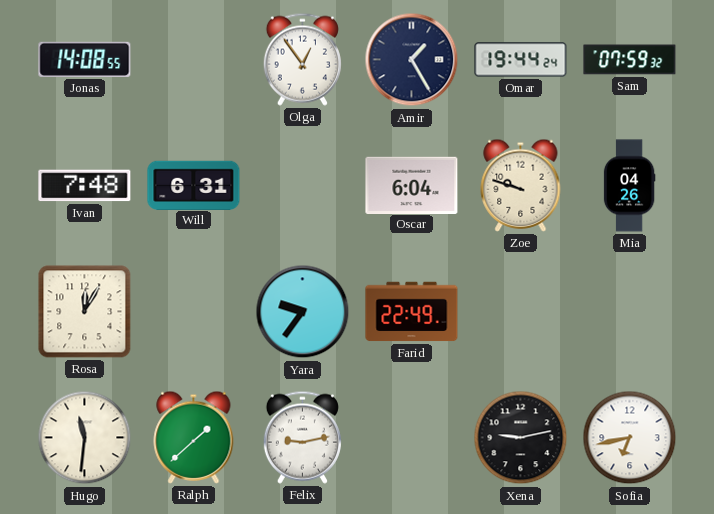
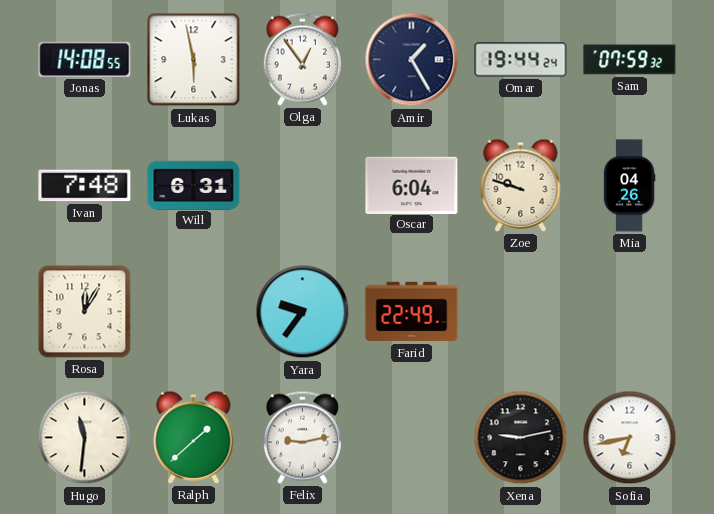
Lukas: none -> 5:58
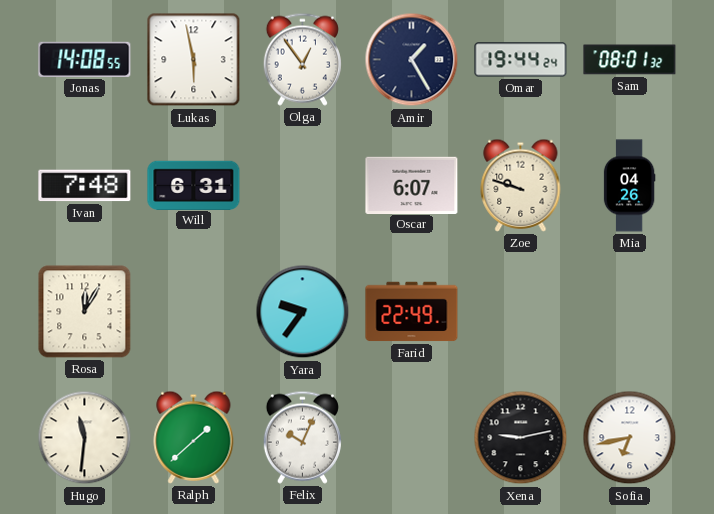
Sam: 07:59 -> 08:01
Oscar: 6:04 -> 6:07
Felix: 9:13 -> 10:04
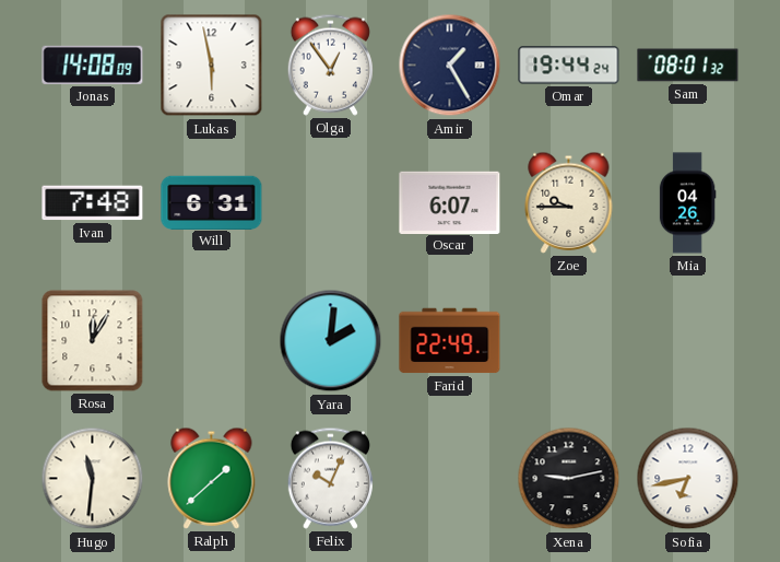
Jonas: 14:08:55 -> 14:08:09
Zoe: 9:48 -> 9:45
Yara: 9:36 -> 2:01
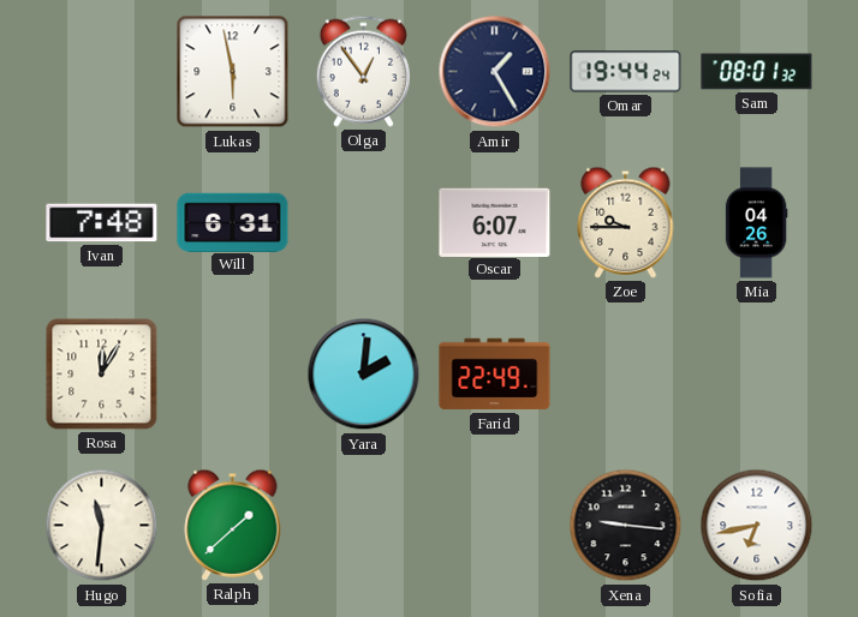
Jonas: 14:08 -> none
Felix: 10:04 -> none
Xena: 9:13 -> 9:16
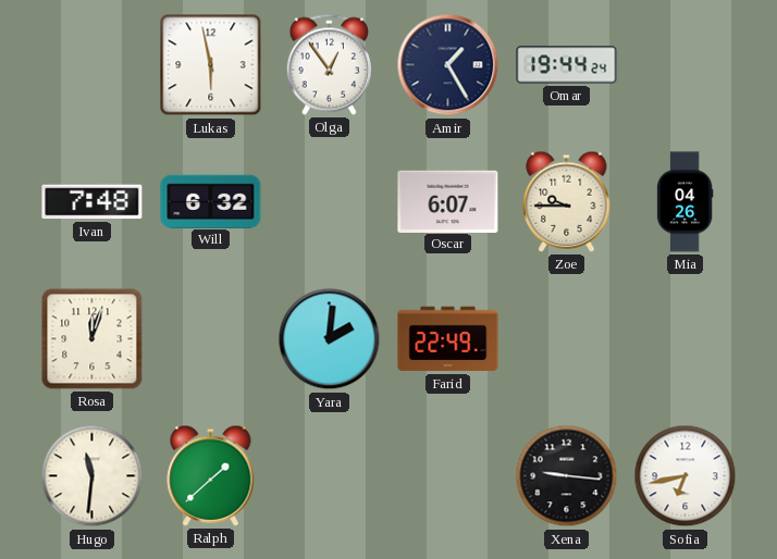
Sam: 08:01 -> none
Will: 6:31 -> 6:32
Rosa: 12:05 -> 12:03
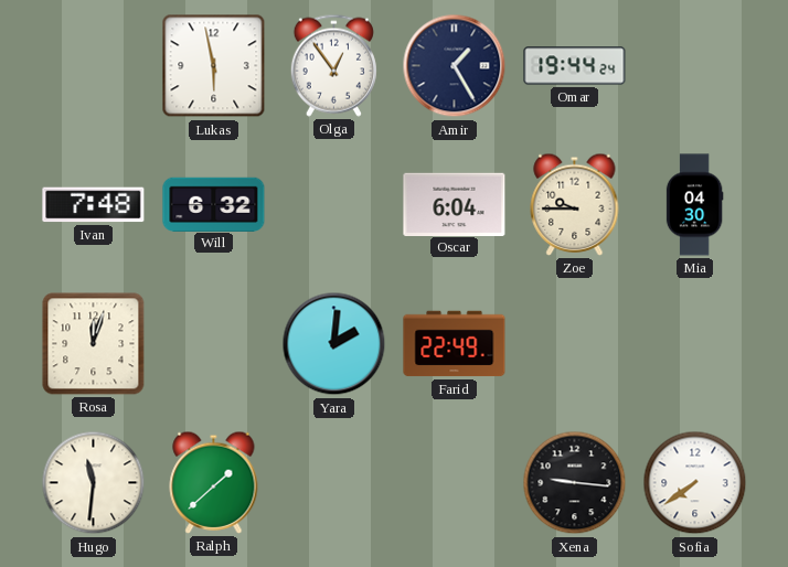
Oscar: 6:07 -> 6:04
Mia: 04:26 -> 04:30
Sofia: 6:43 -> 7:39
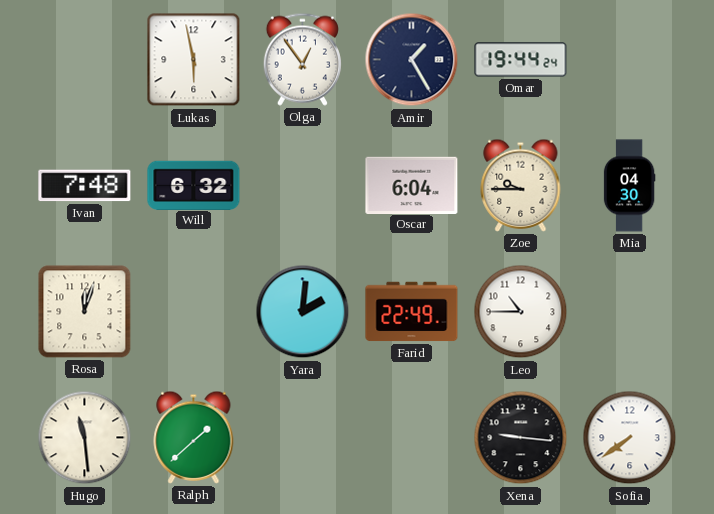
Leo: none -> 10:45
Hugo: 11:31 -> 11:29
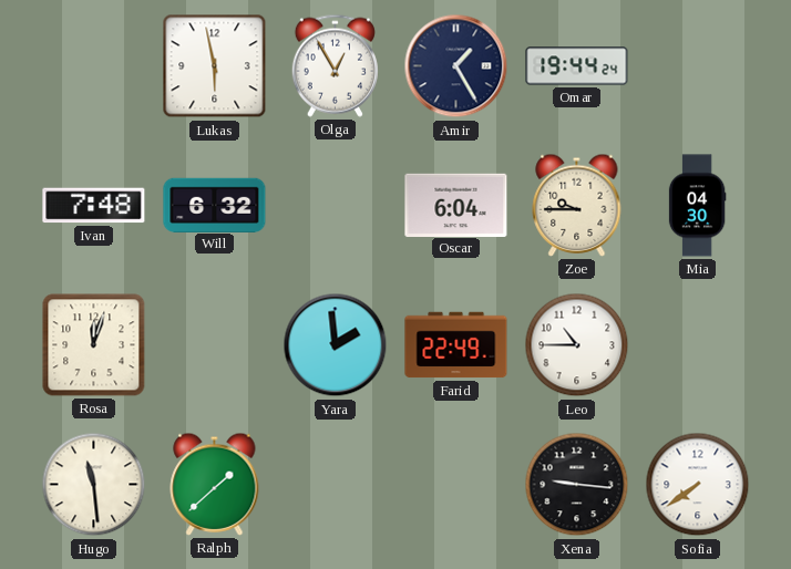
Olga: 12:54 -> 12:55
Yara: 2:01 -> 1:59
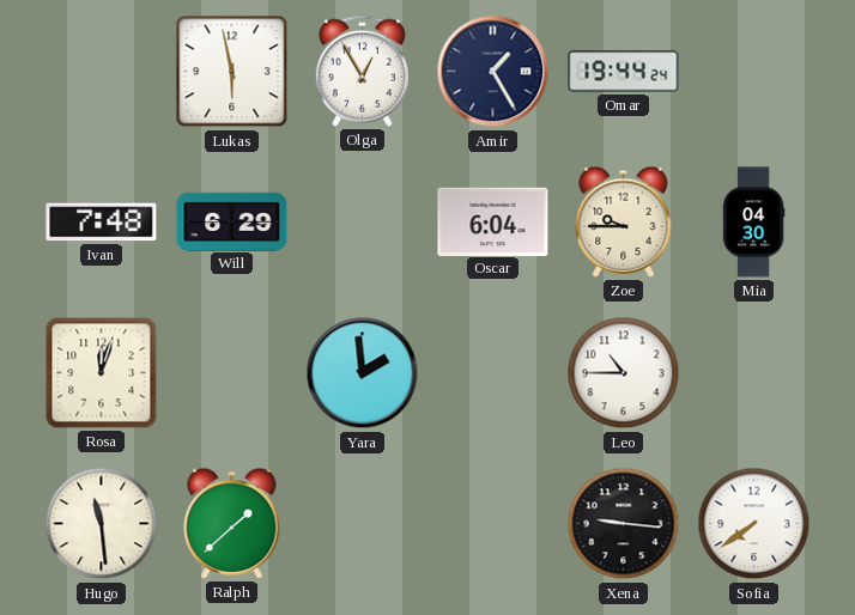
Will: 6:32 -> 6:29
Farid: 22:49 -> none
